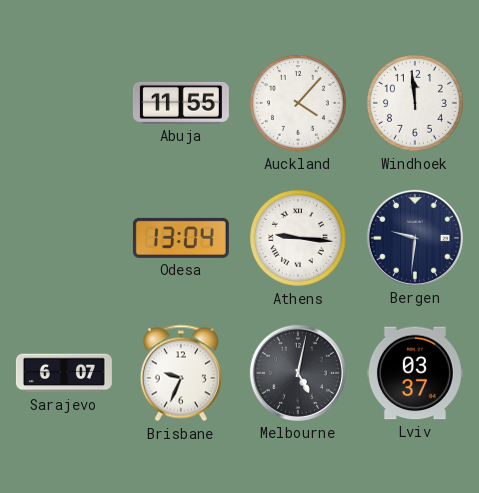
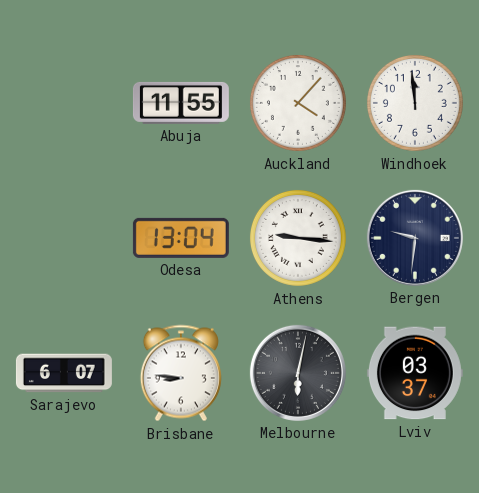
Brisbane: 9:34 -> 8:46
Melbourne: 5:02 -> 6:02
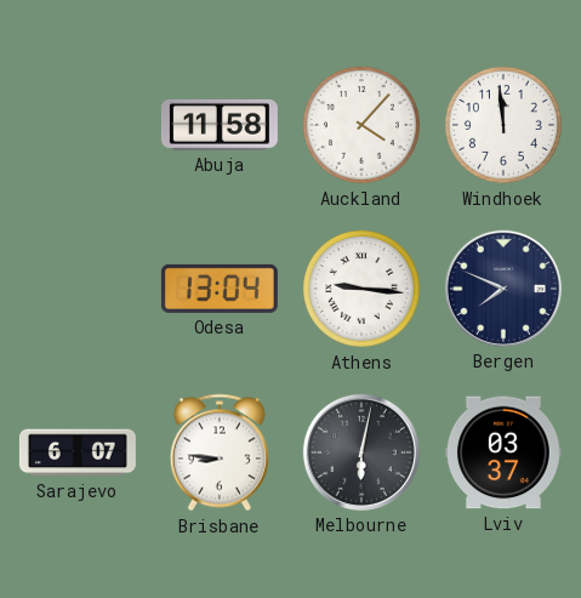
Abuja: 11:55 -> 11:58
Bergen: 9:31 -> 7:49
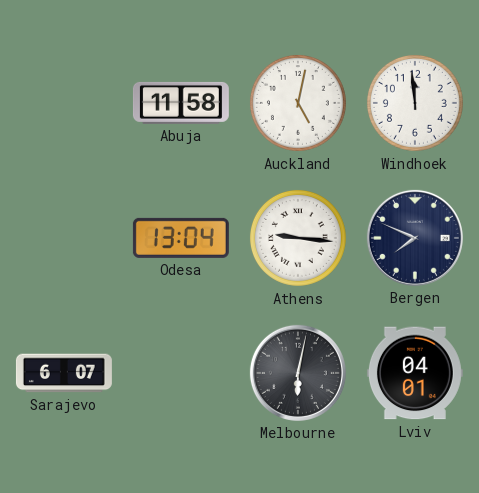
Auckland: 4:07 -> 5:02
Brisbane: 8:46 -> none
Lviv: 03:37 -> 04:01
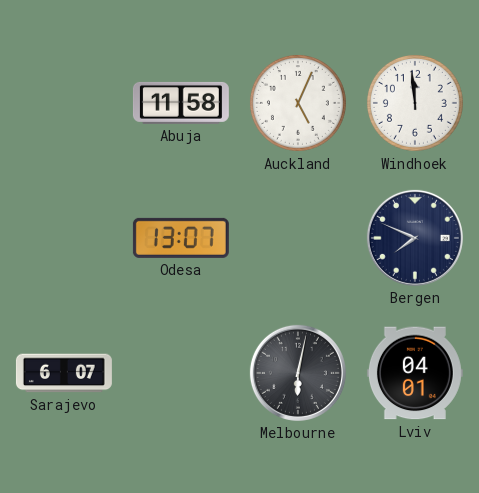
Auckland: 5:02 -> 5:04
Odesa: 13:04 -> 13:07
Athens: 9:16 -> none
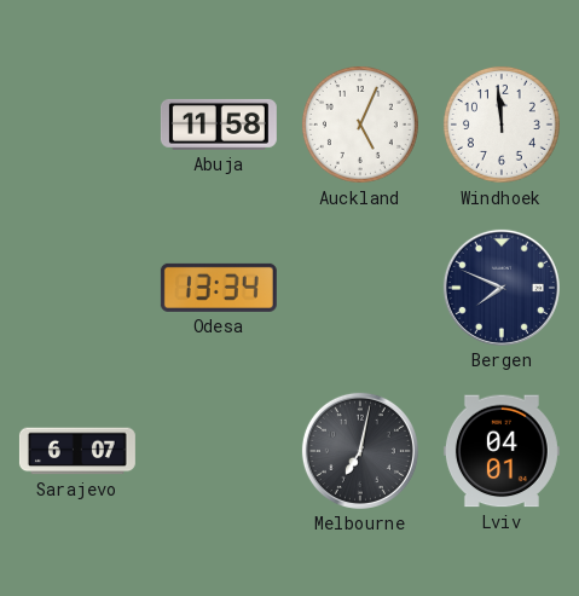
Odesa: 13:07 -> 13:34
Melbourne: 6:02 -> 7:02
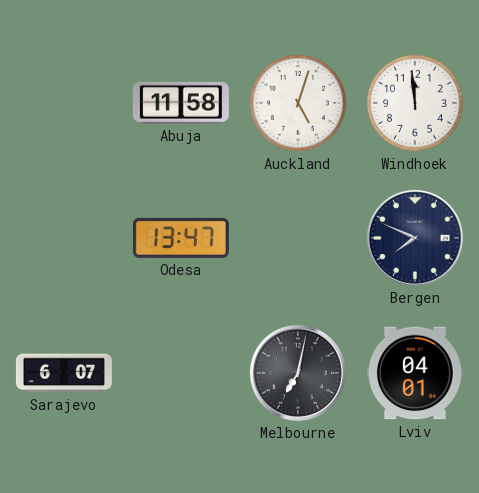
Auckland: 5:04 -> 5:03
Odesa: 13:34 -> 13:47
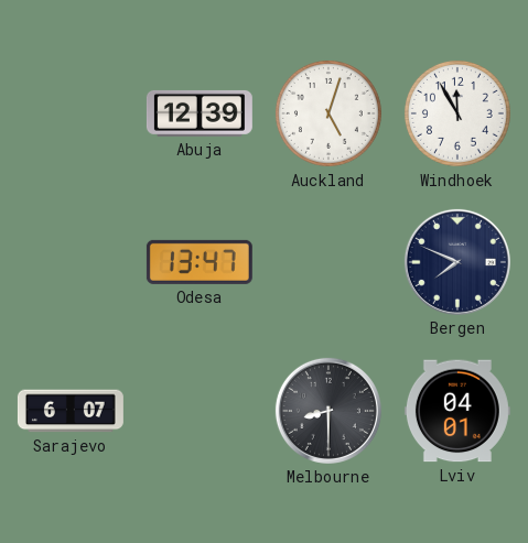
Abuja: 11:58 -> 12:39
Windhoek: 11:59 -> 11:55
Melbourne: 7:02 -> 8:30
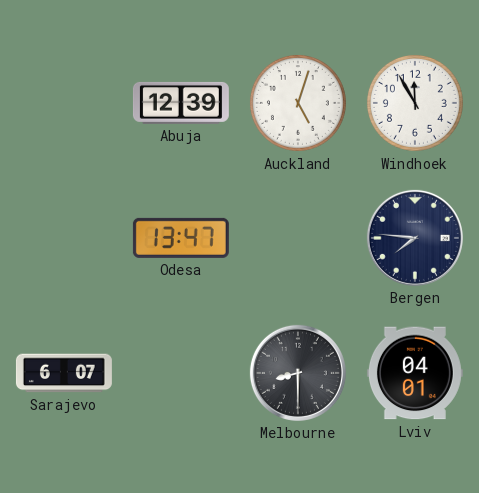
Bergen: 7:49 -> 7:46
